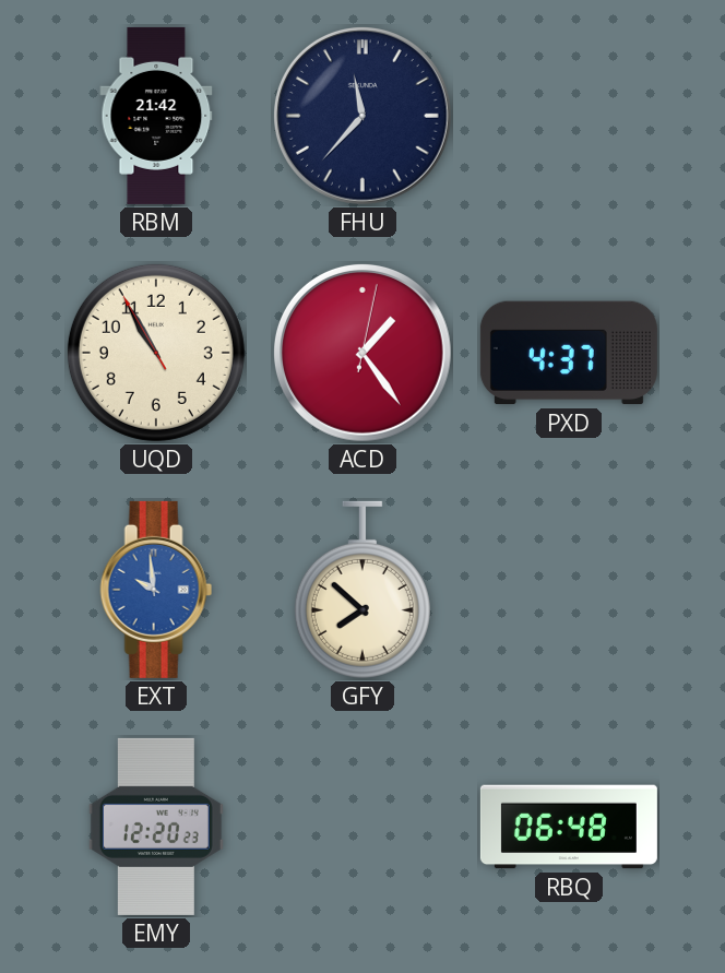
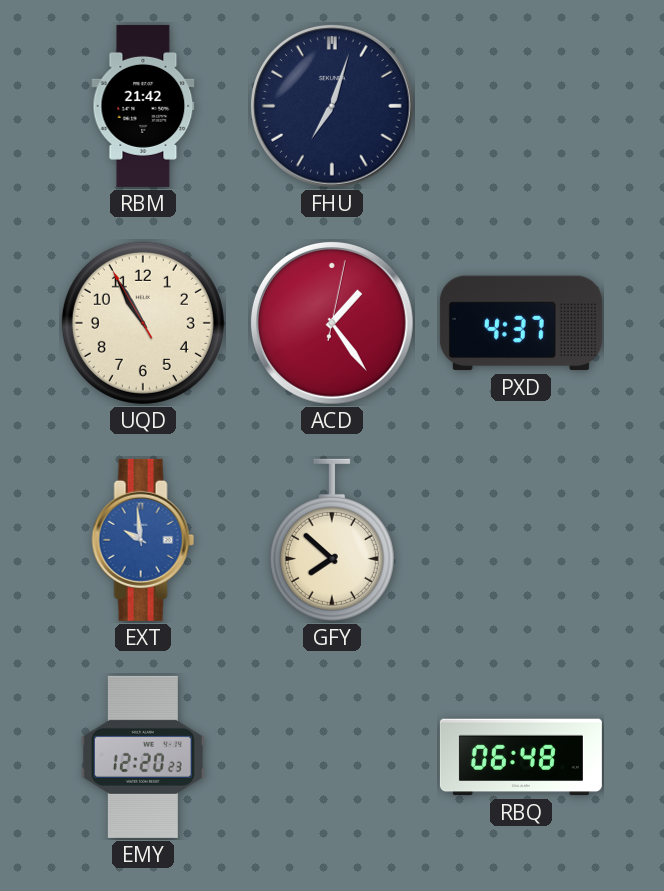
FHU: 11:37 -> 7:03
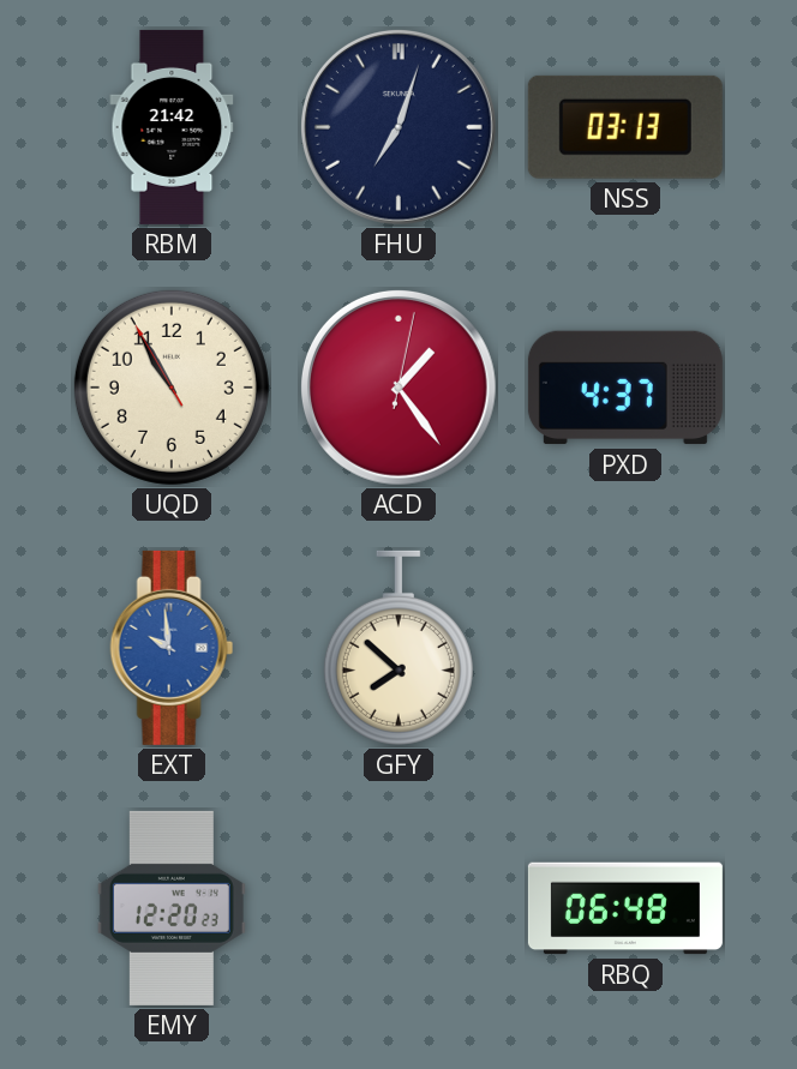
NSS: none -> 03:13
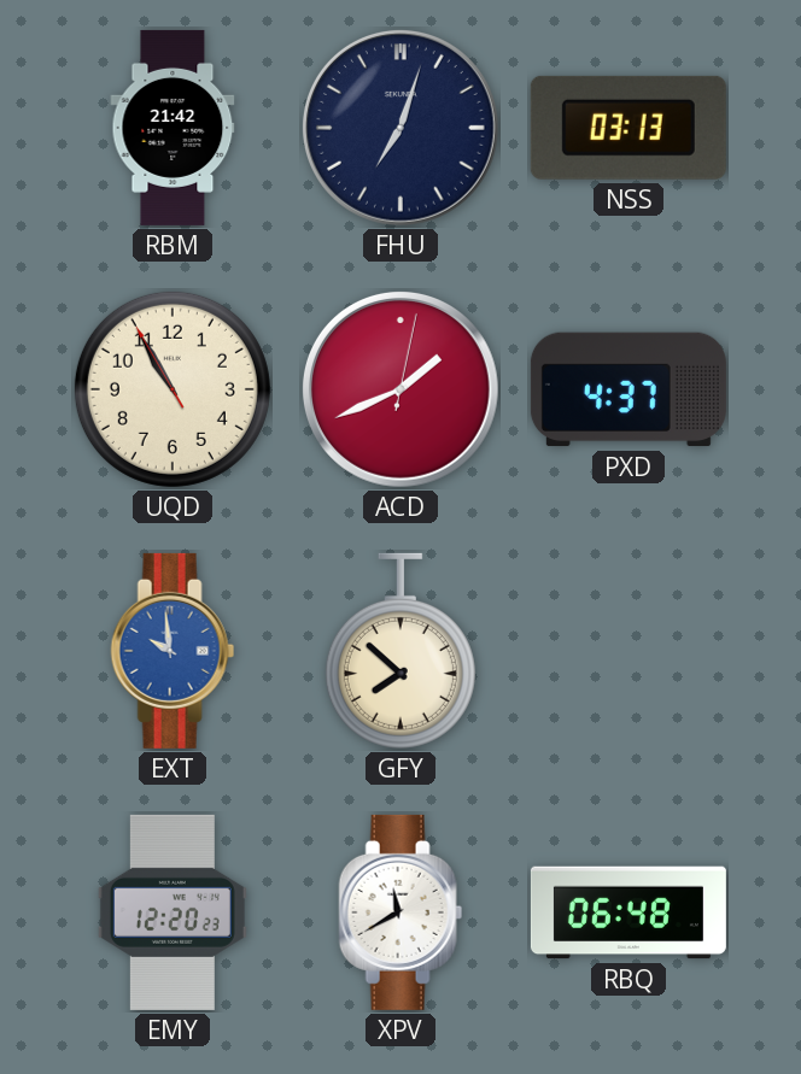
ACD: 1:24 -> 1:41
XPV: none -> 11:40
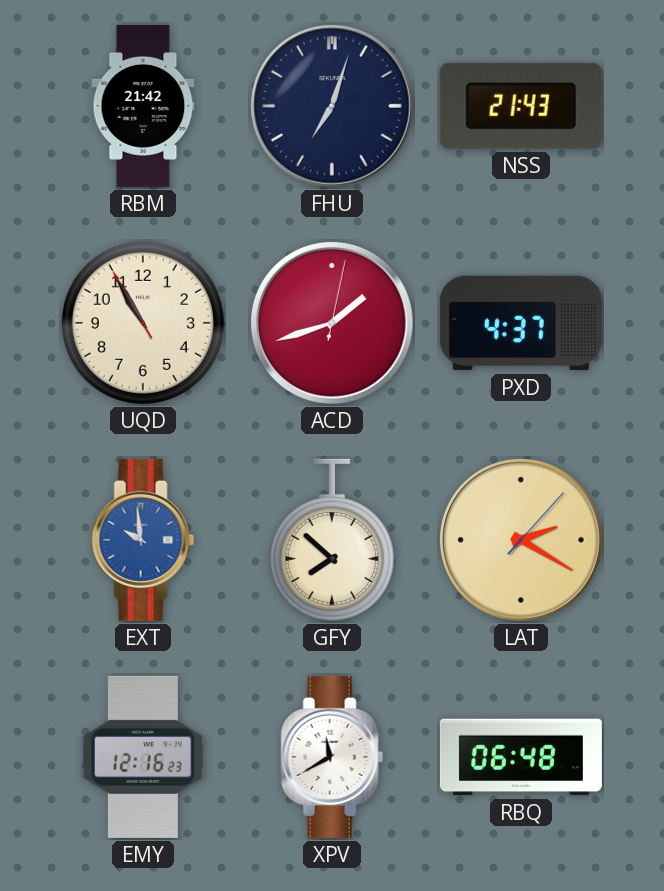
NSS: 03:13 -> 21:43
ACD: 1:41 -> 1:42
LAT: none -> 2:20
EMY: 12:20 -> 12:16
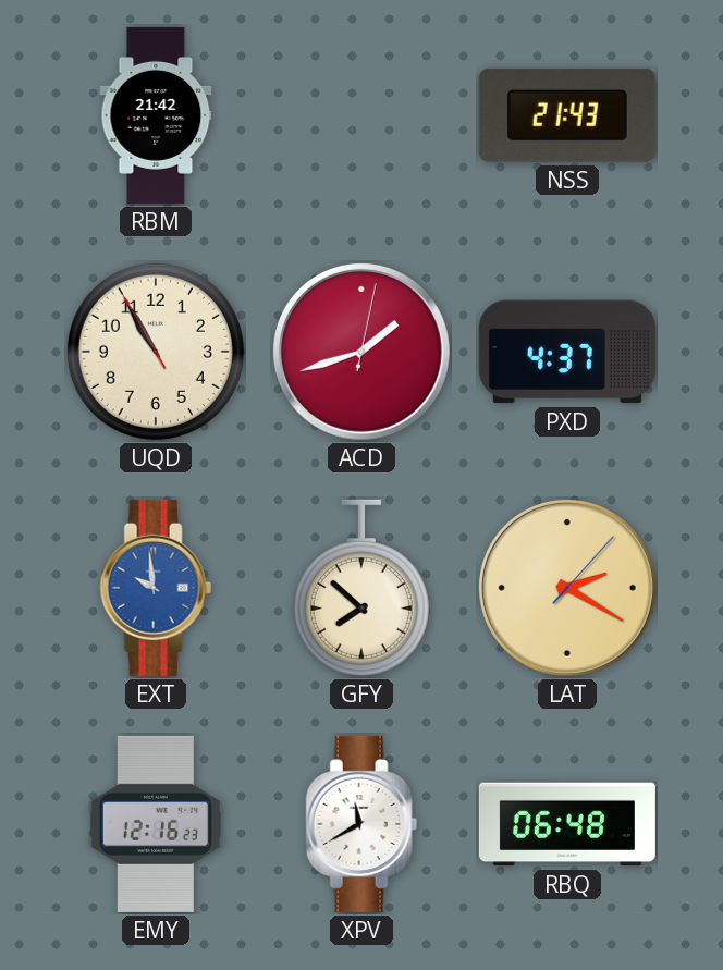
FHU: 7:03 -> none
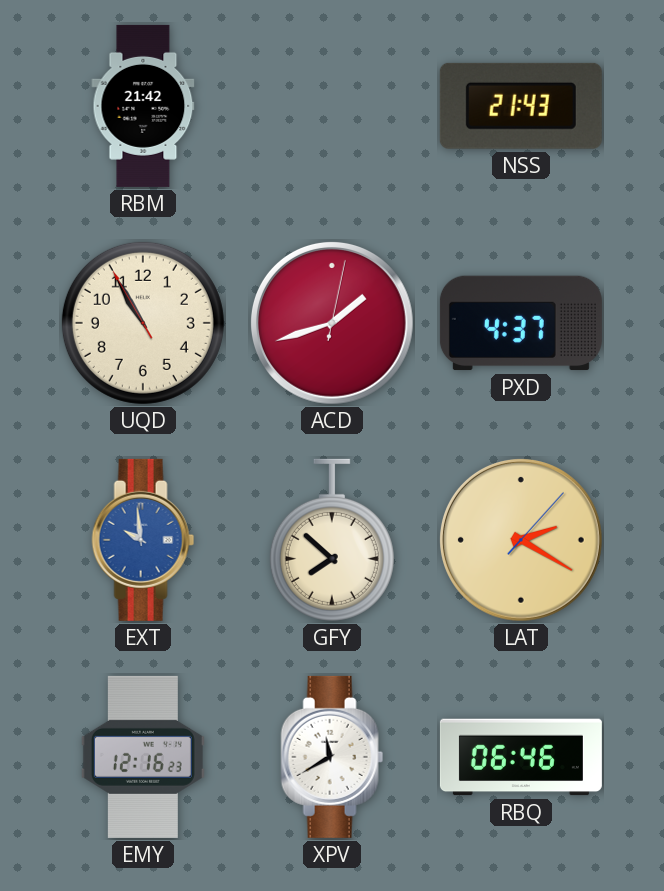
RBQ: 06:48 -> 06:46
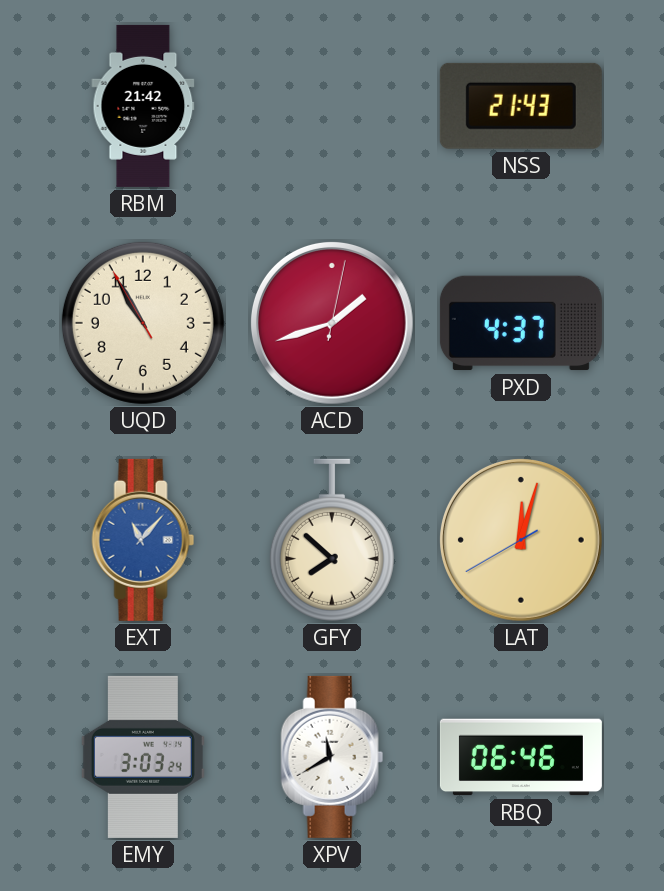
EXT: 9:59 -> 11:07
LAT: 2:20 -> 12:02
EMY: 12:16 -> 3:03
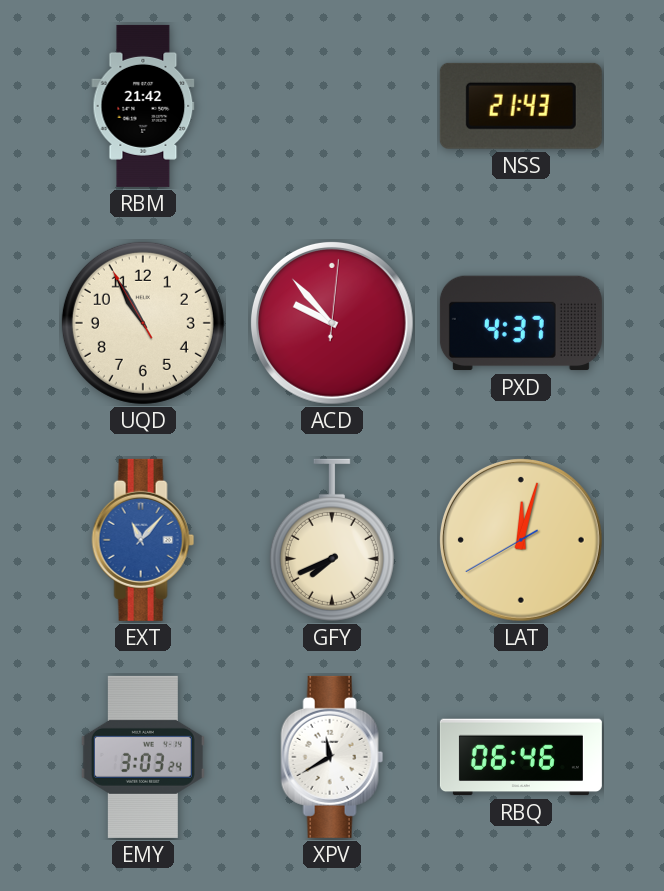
ACD: 1:42 -> 9:53
GFY: 7:52 -> 7:41
